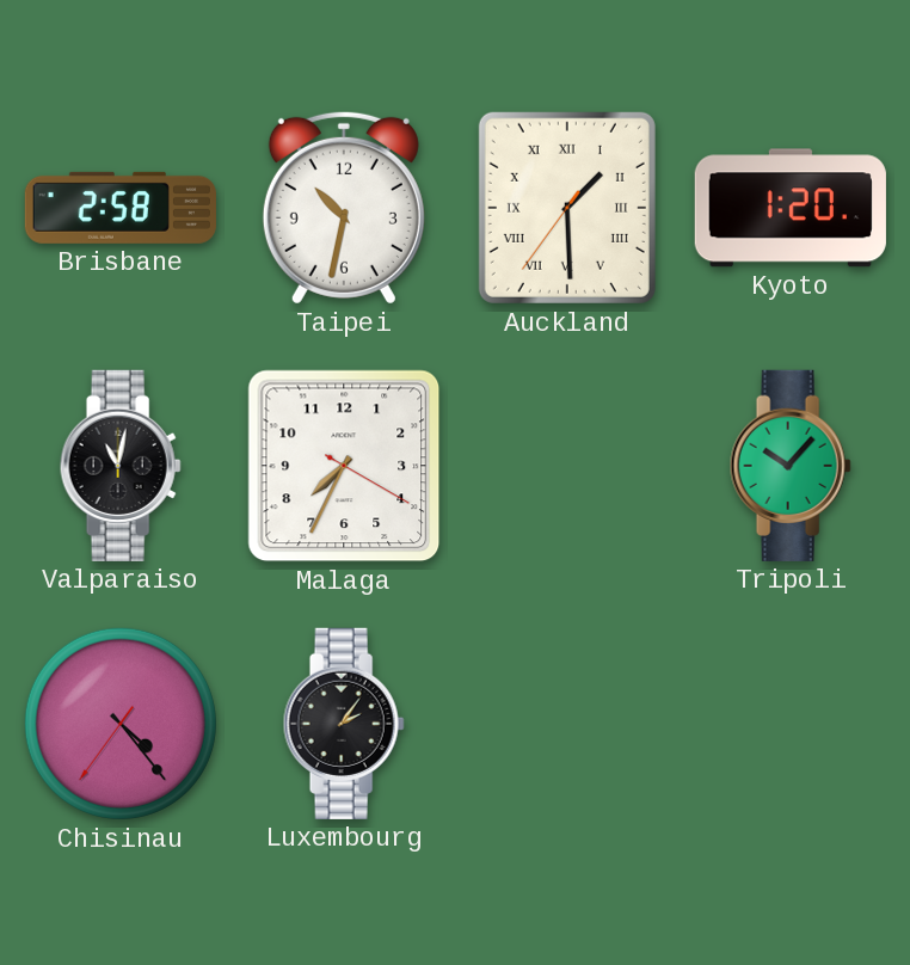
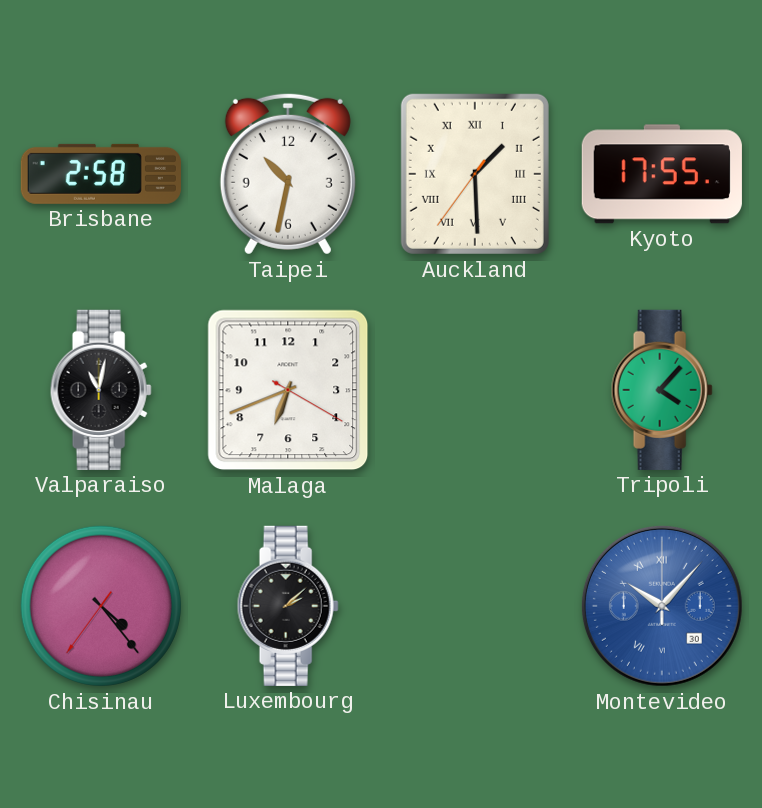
Kyoto: 1:20 -> 17:55
Malaga: 7:34 -> 6:41
Tripoli: 10:07 -> 4:07
Luxembourg: 2:06 -> 2:08
Montevideo: none -> 10:07
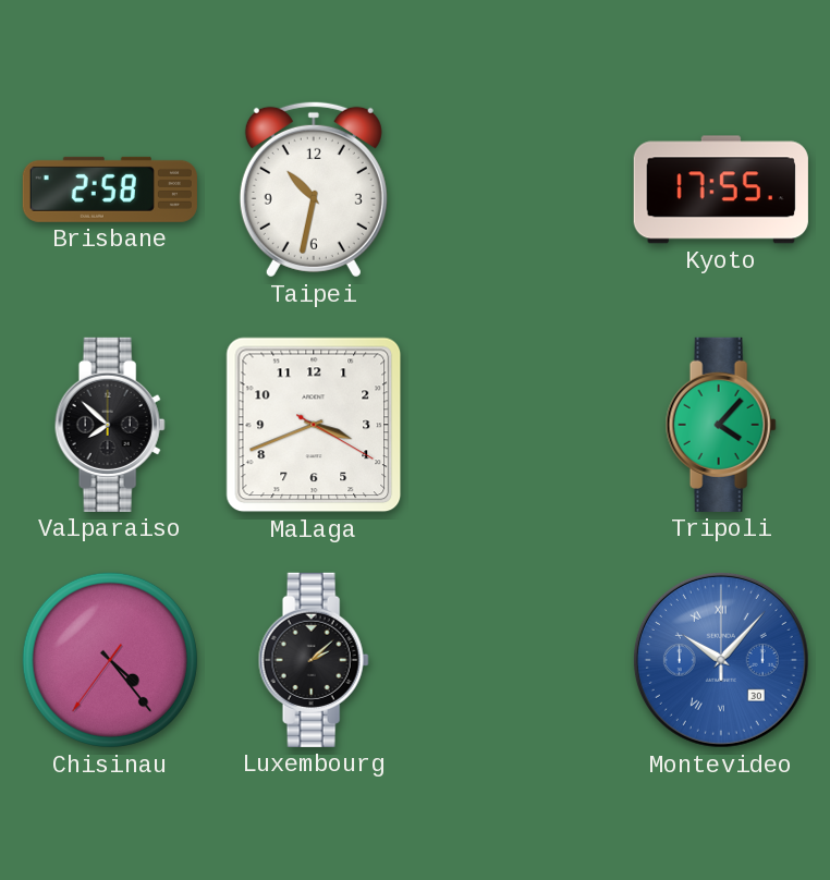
Auckland: 1:29 -> none
Valparaiso: 11:02 -> 7:52
Malaga: 6:41 -> 3:41
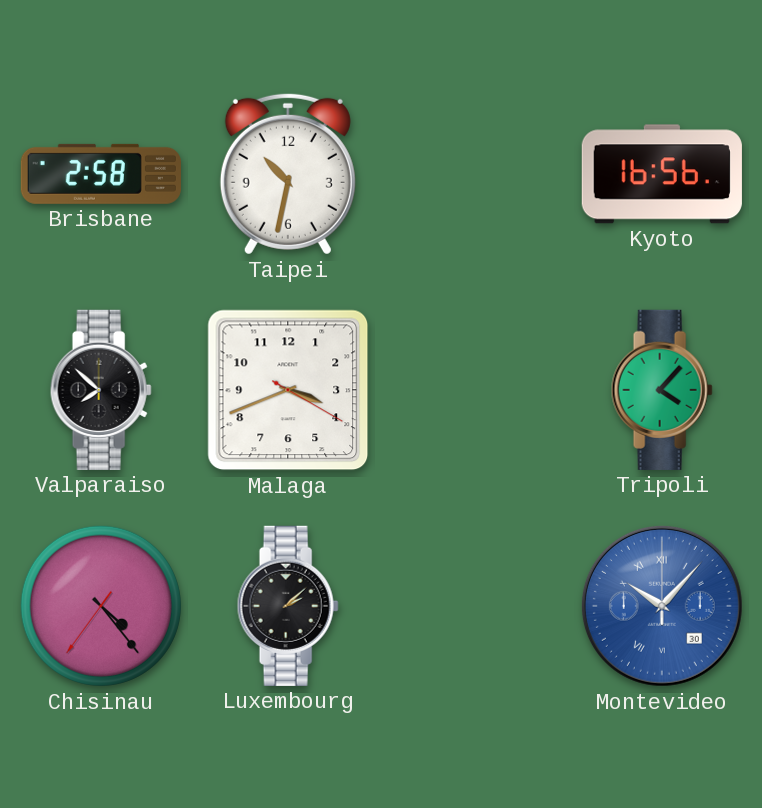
Kyoto: 17:55 -> 16:56
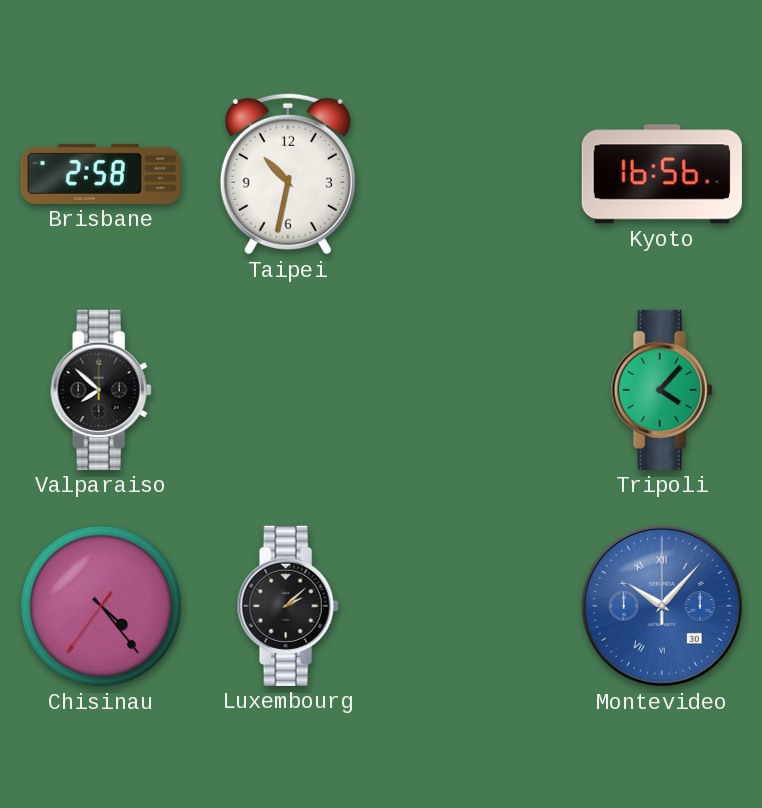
Malaga: 3:41 -> none
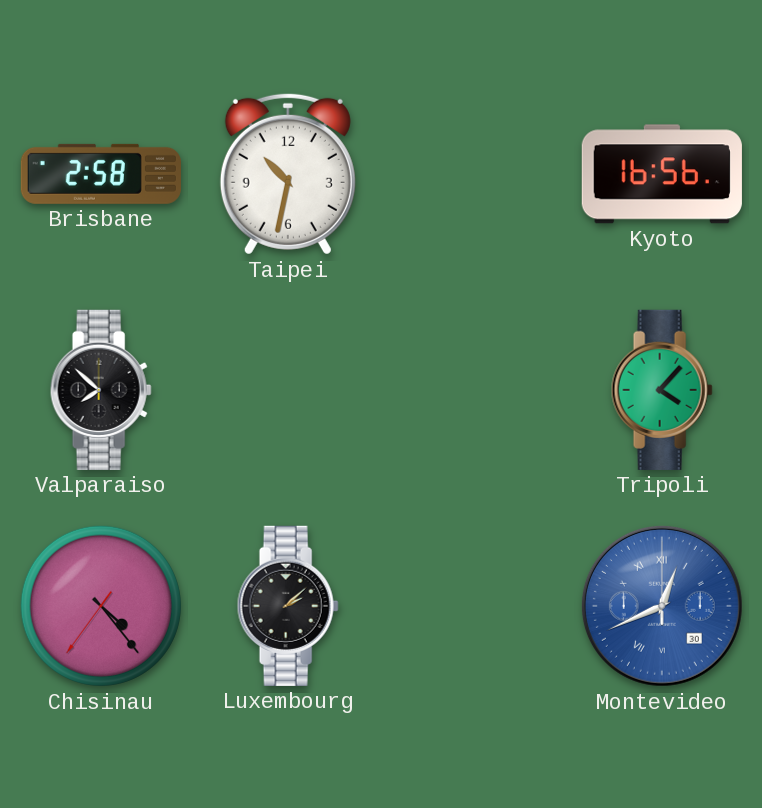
Montevideo: 10:07 -> 12:41
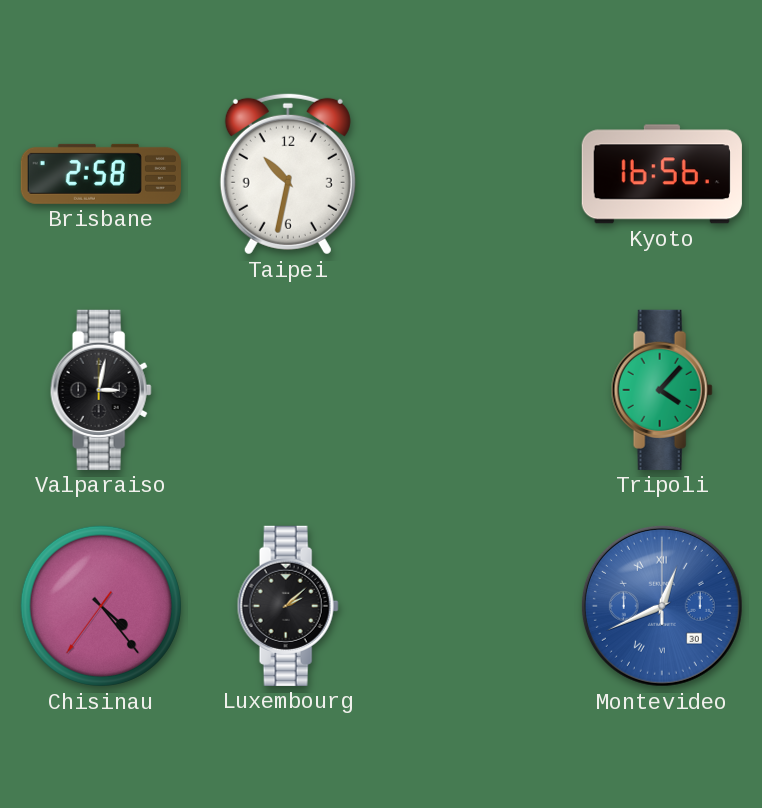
Valparaiso: 7:52 -> 3:02
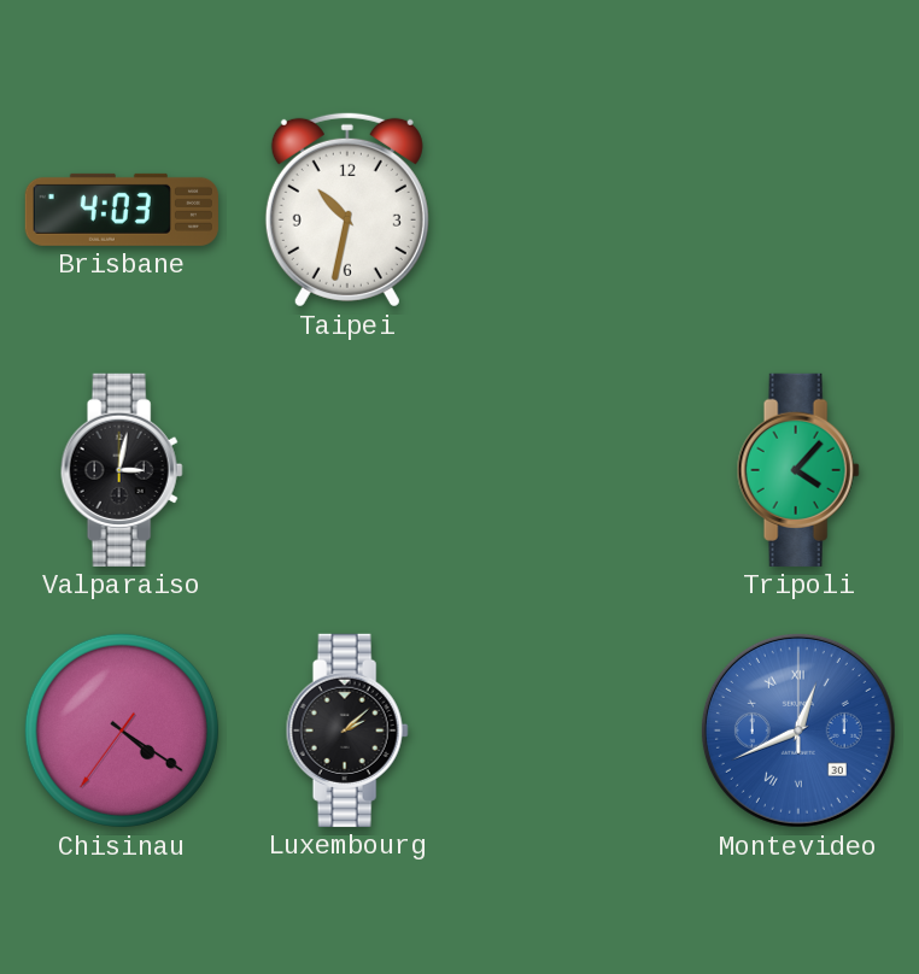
Brisbane: 2:58 -> 4:03
Kyoto: 16:56 -> none
Chisinau: 4:23 -> 4:20
